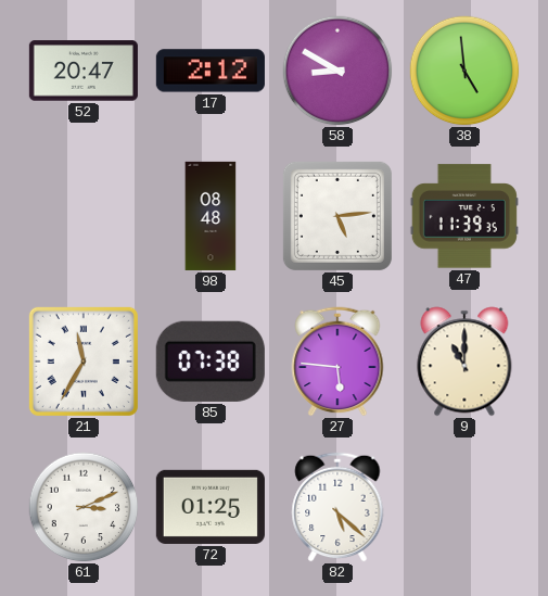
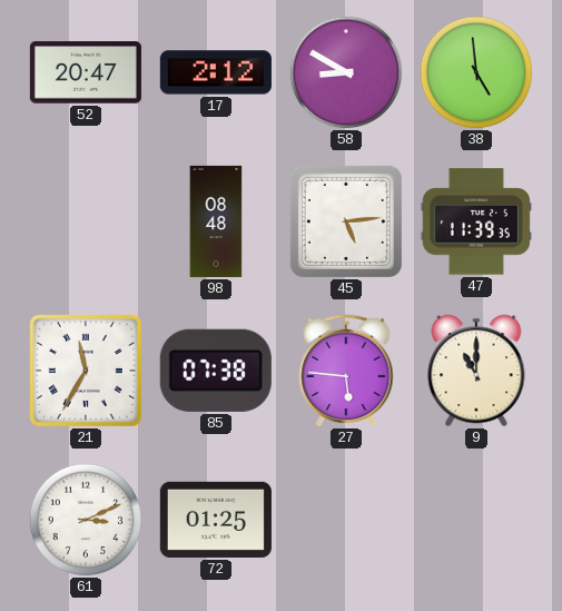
82: 5:22 -> none
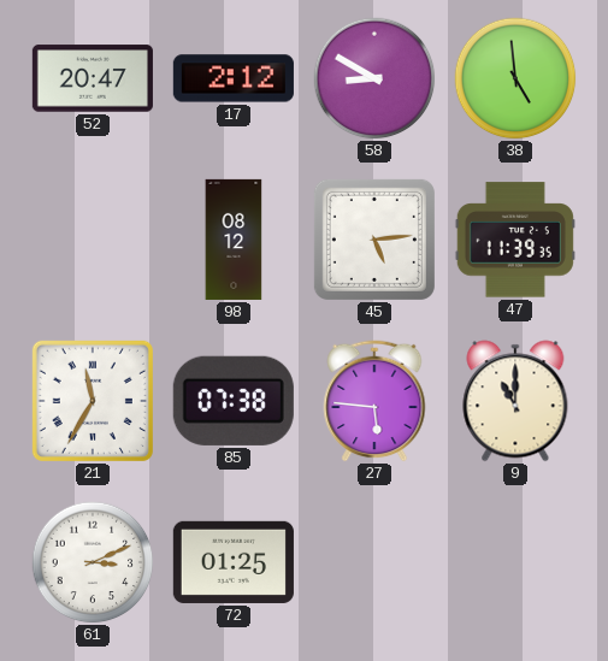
98: 08:48 -> 08:12
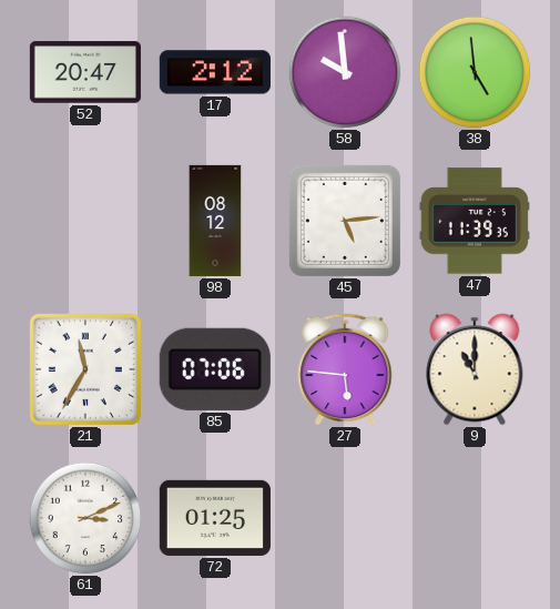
58: 8:50 -> 9:59
85: 07:38 -> 07:06
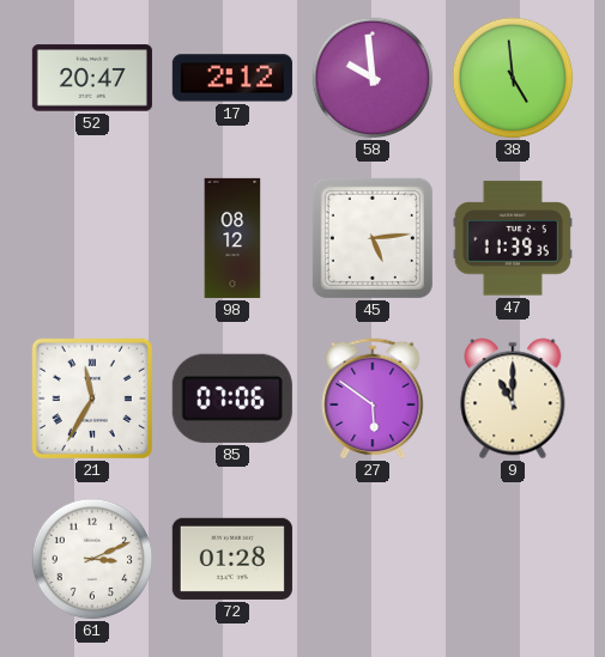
27: 5:46 -> 5:51
72: 01:25 -> 01:28
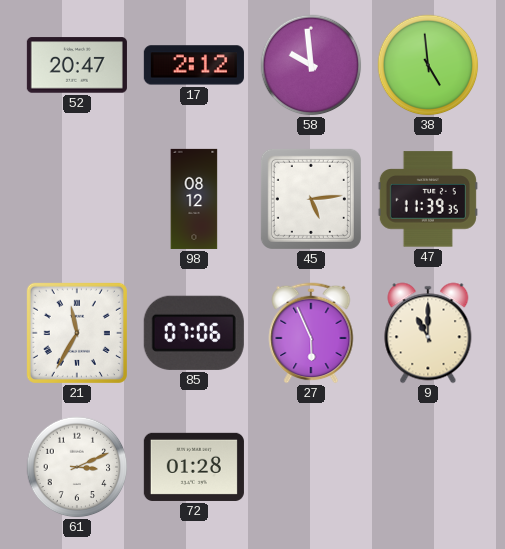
27: 5:51 -> 5:56
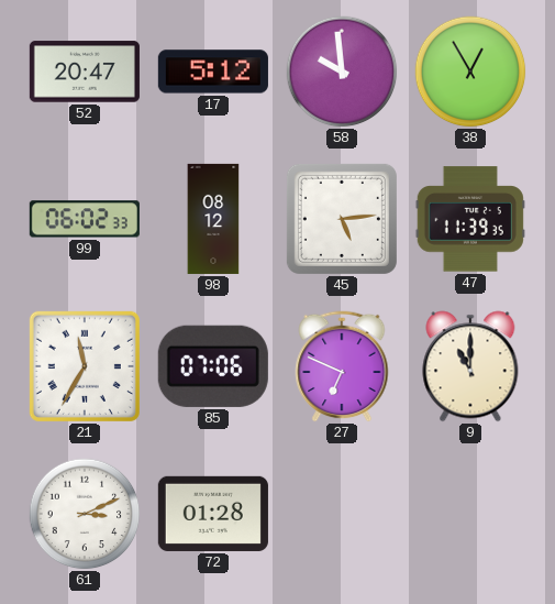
17: 2:12 -> 5:12
38: 4:59 -> 12:55
99: none -> 06:02
27: 5:56 -> 6:49
